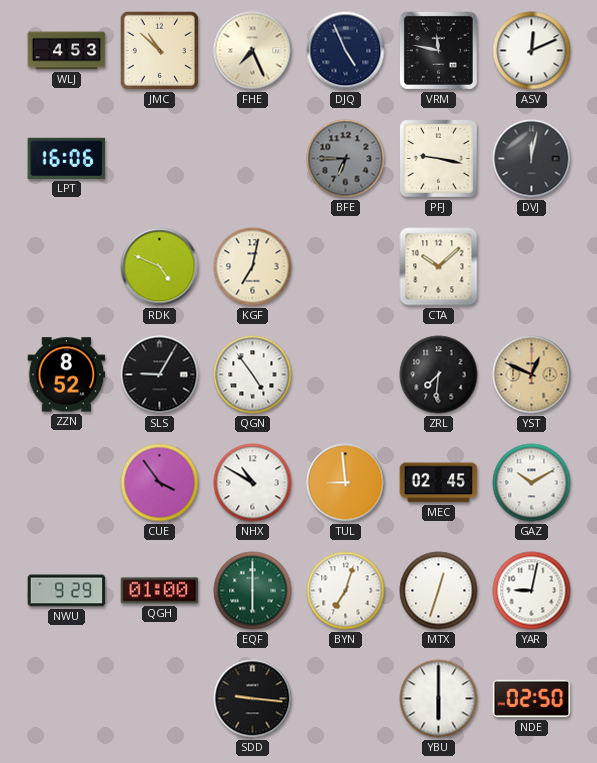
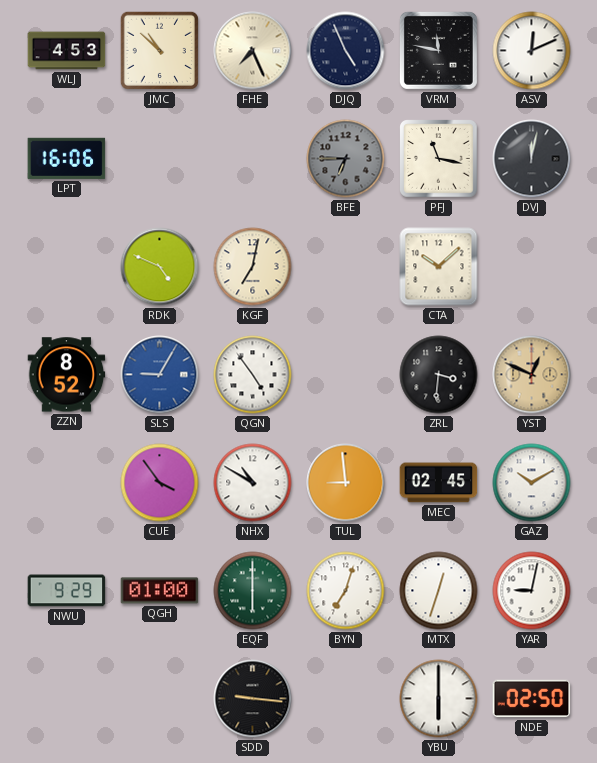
PFJ: 9:17 -> 11:17
SLS dial: black -> blue
ZRL: 7:31 -> 3:31
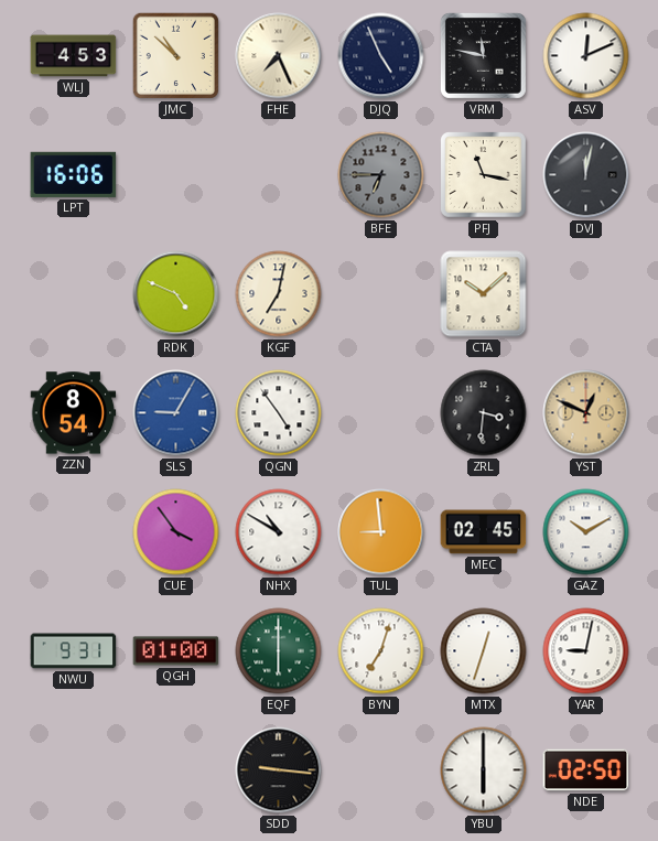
ZZN: 8:52 -> 8:54
NWU: 9:29 -> 9:31
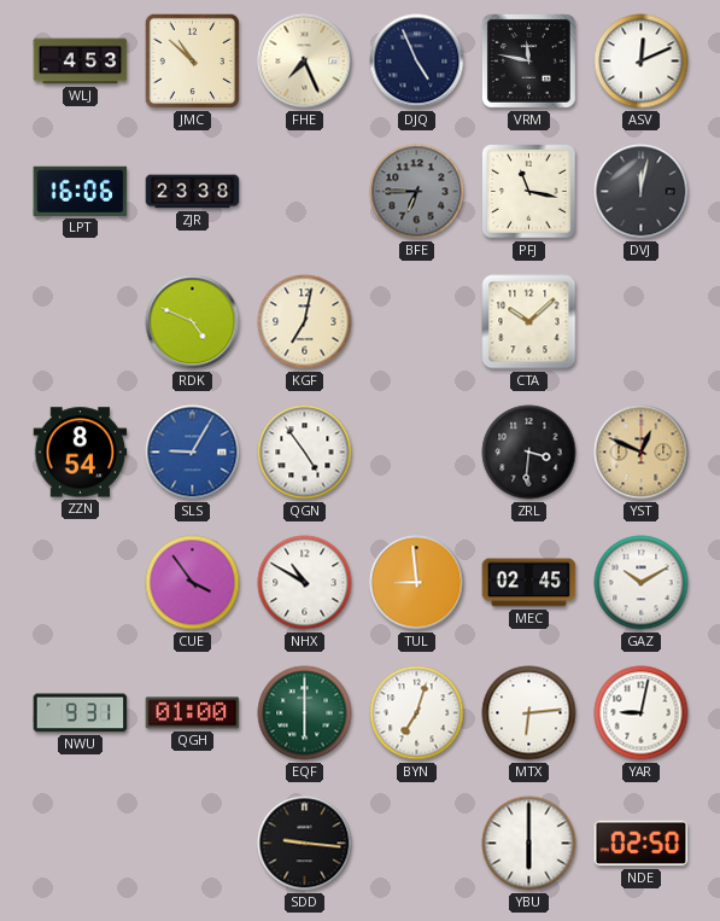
ZJR: none -> 23:38
MTX: 12:33 -> 6:14
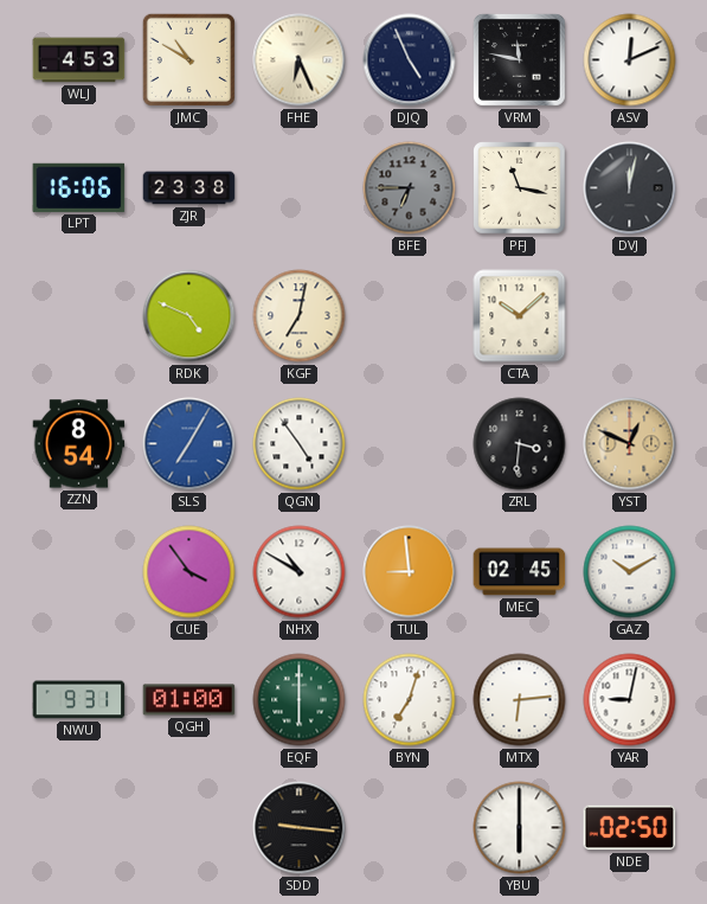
JMC: 10:52 -> 10:50
FHE: 7:26 -> 6:26
SLS: 9:05 -> 7:05
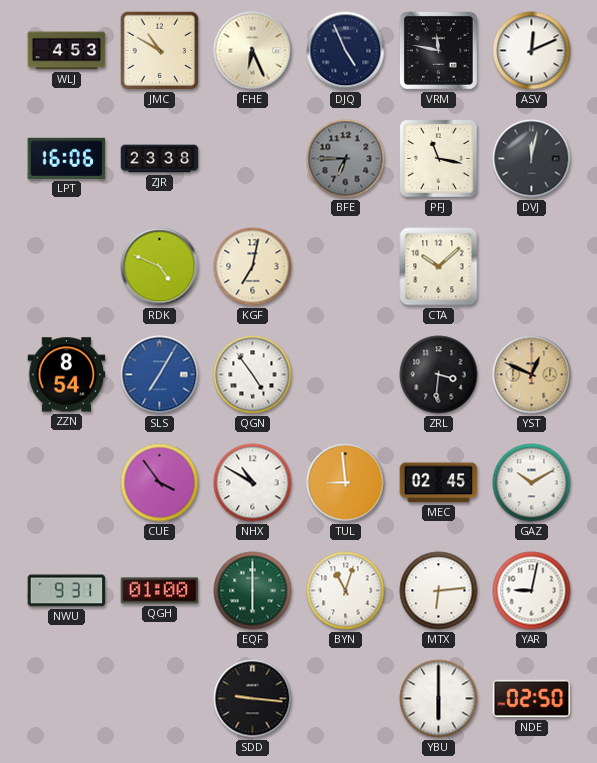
BYN: 7:03 -> 11:03
